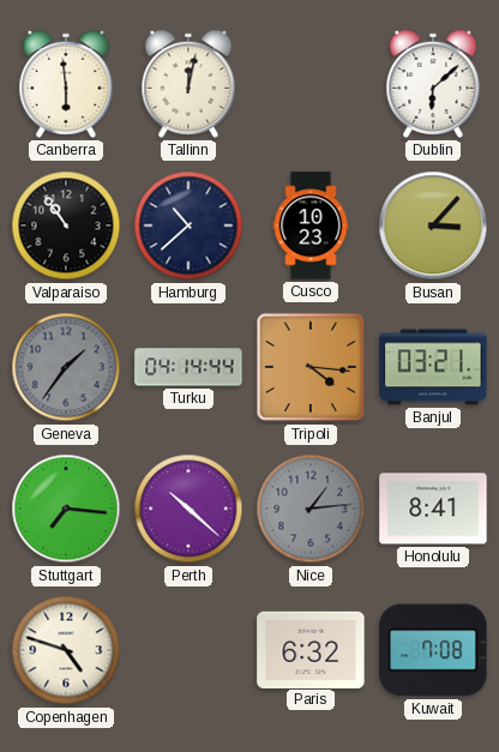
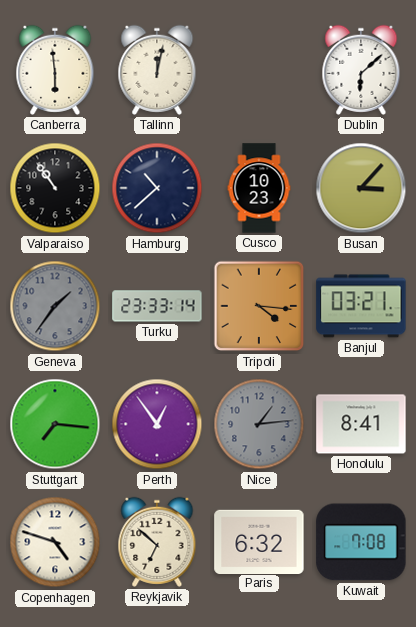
Turku: 04:14 -> 23:33
Perth: 10:22 -> 12:54
Reykjavik: none -> 6:52
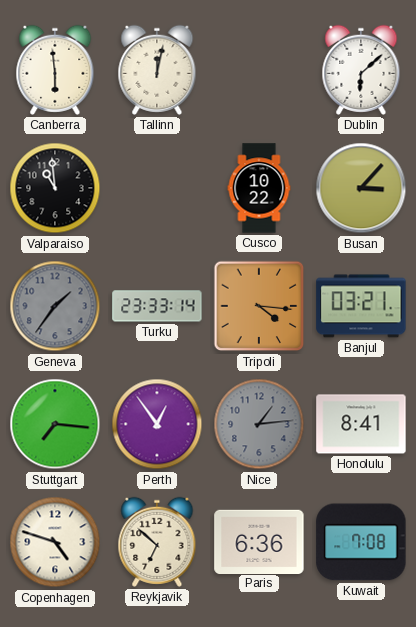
Valparaiso: 10:54 -> 10:59
Hamburg: 10:38 -> none
Cusco: 10:23 -> 10:22
Paris: 6:32 -> 6:36
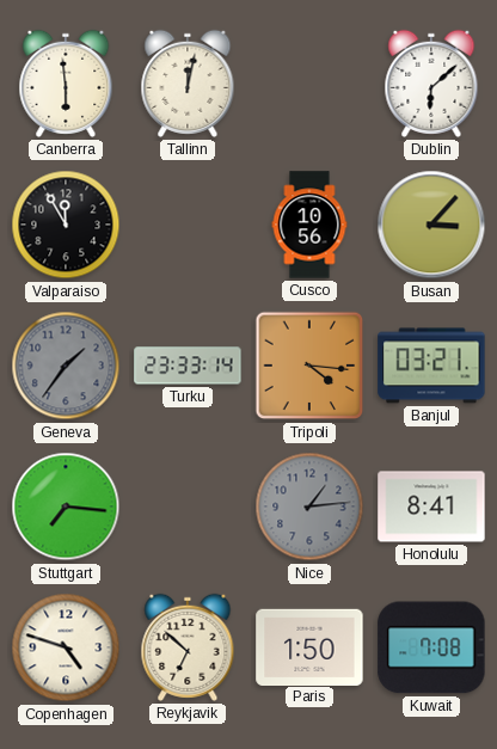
Valparaiso: 10:59 -> 11:55
Cusco: 10:22 -> 10:56
Perth: 12:54 -> none
Paris: 6:36 -> 1:50
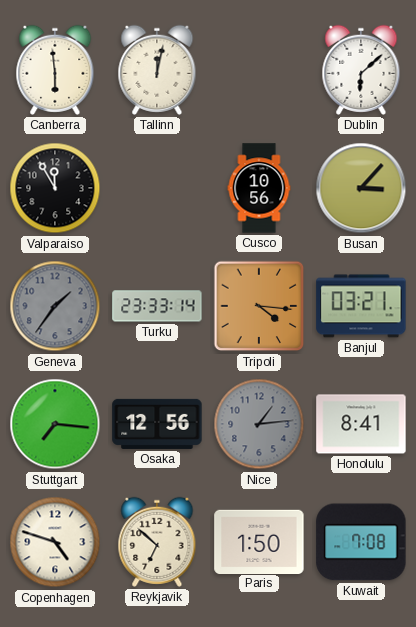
Osaka: none -> 12:56
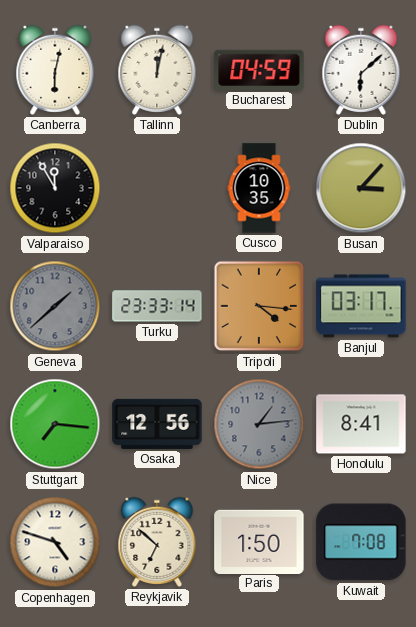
Canberra: 5:59 -> 6:02
Bucharest: none -> 04:59
Cusco: 10:56 -> 10:35
Geneva: 1:36 -> 1:38
Banjul: 03:21 -> 03:17
